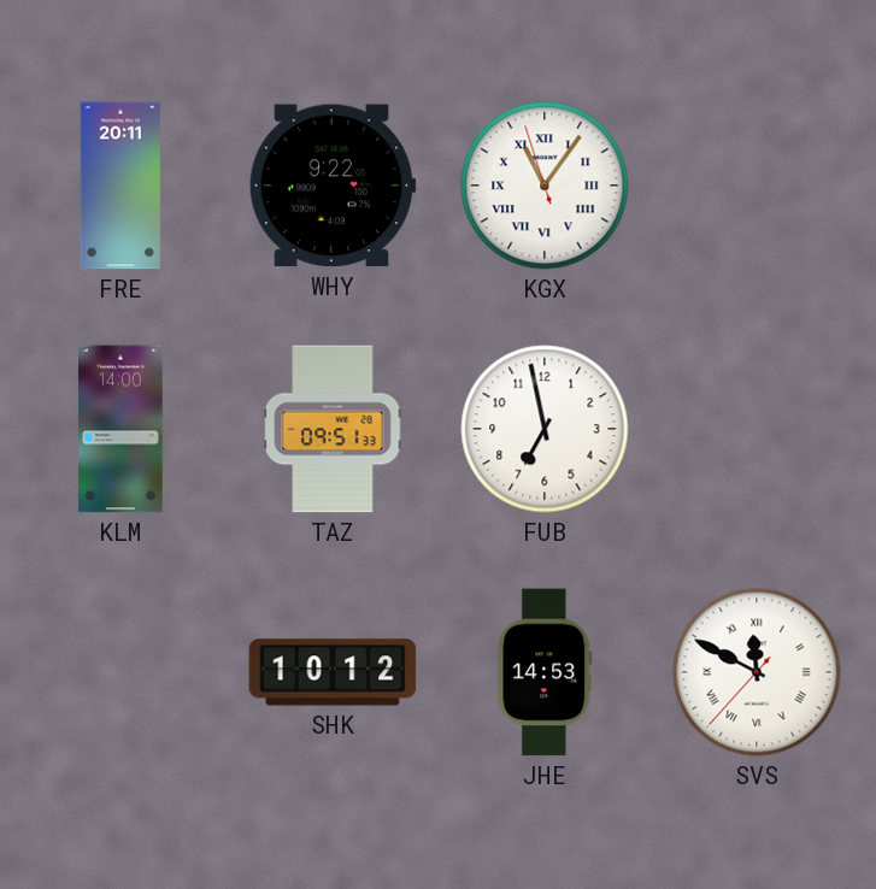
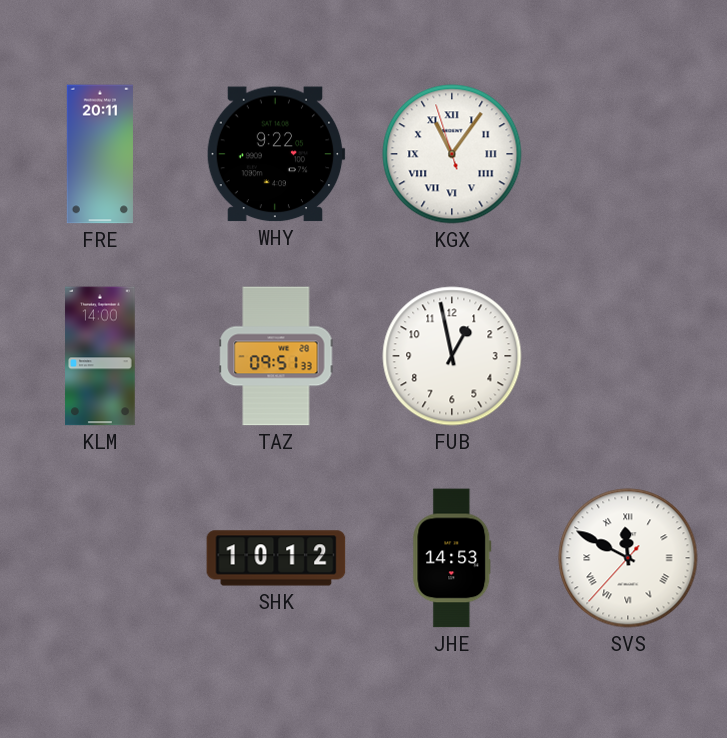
FUB: 6:58 -> 12:58
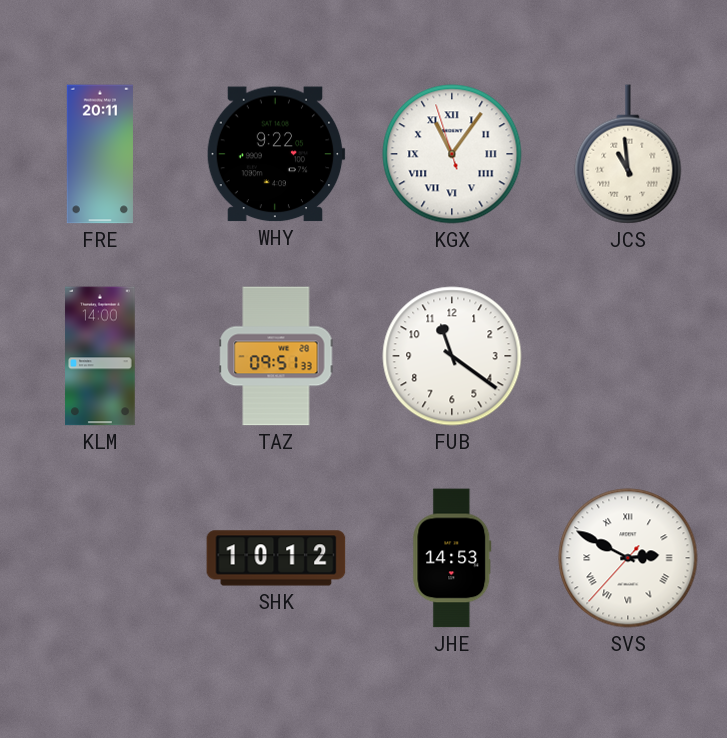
JCS: none -> 10:59
FUB: 12:58 -> 11:21
SVS: 11:49 -> 2:49
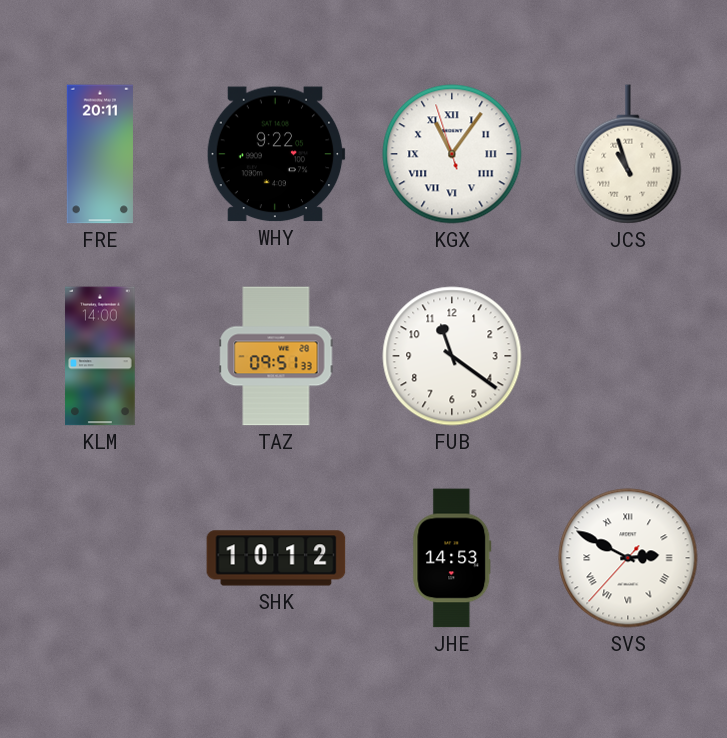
JCS: 10:59 -> 10:57
